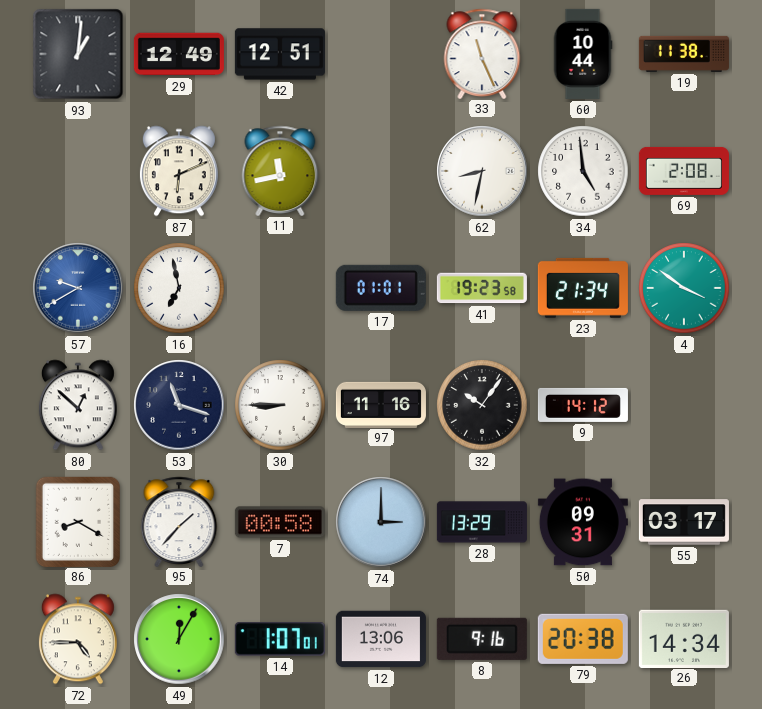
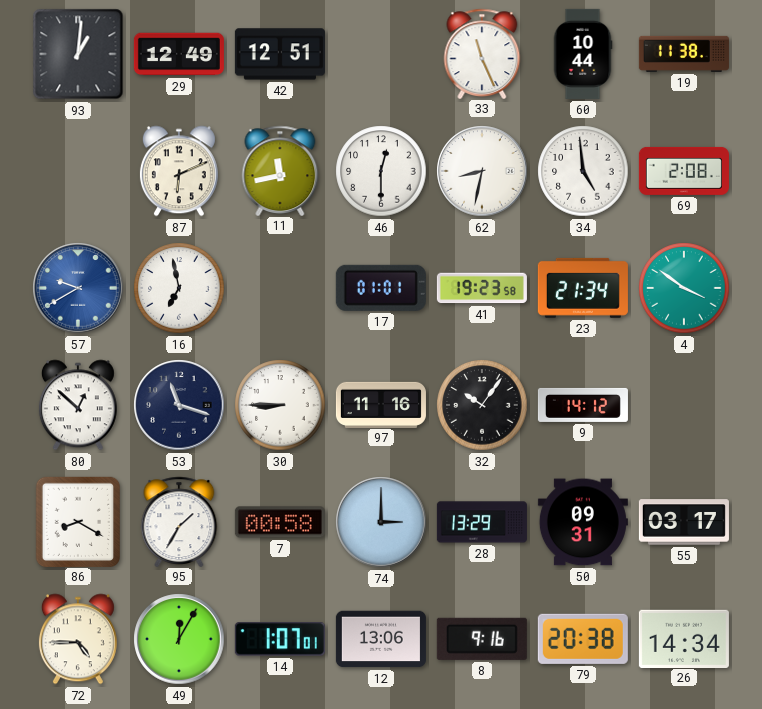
46: none -> 12:30
95: 1:37 -> 1:35
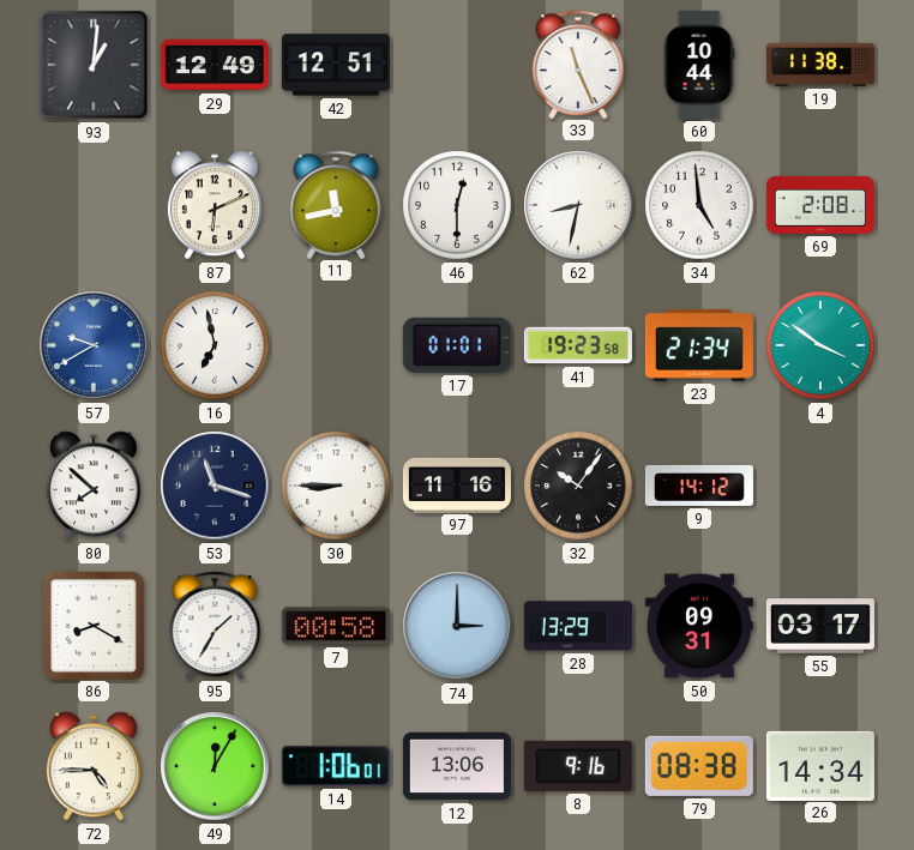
80: 12:52 -> 7:52
14: 1:07 -> 1:06
79: 20:38 -> 08:38
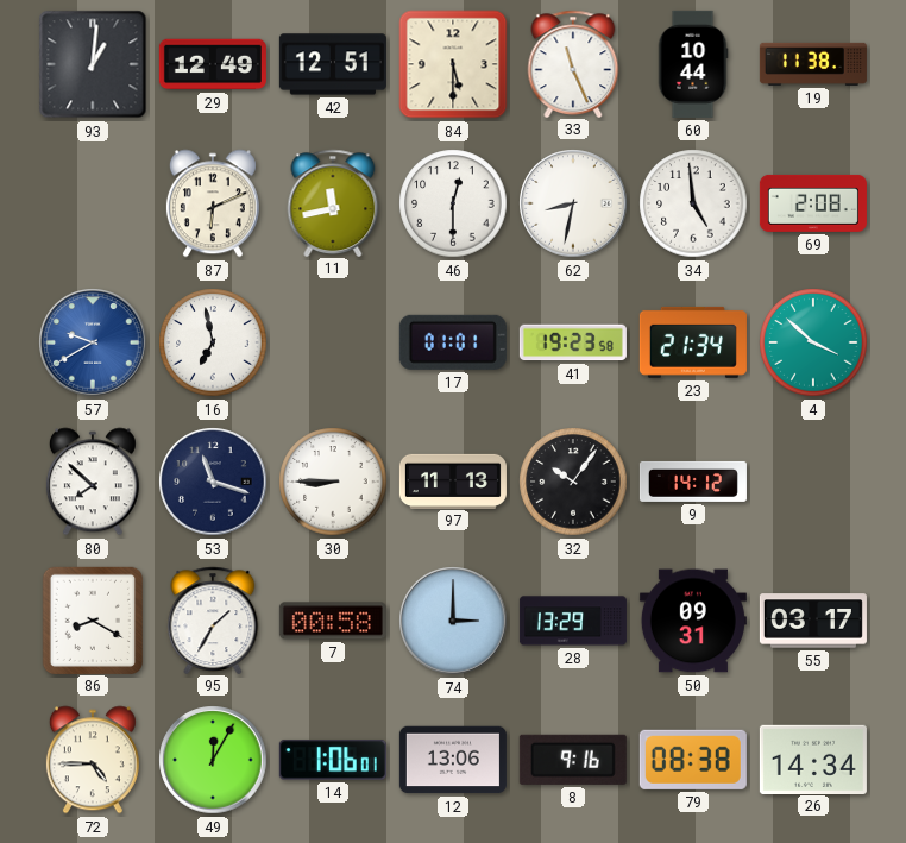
84: none -> 5:30
4: 3:51 -> 3:52
97: 11:16 -> 11:13
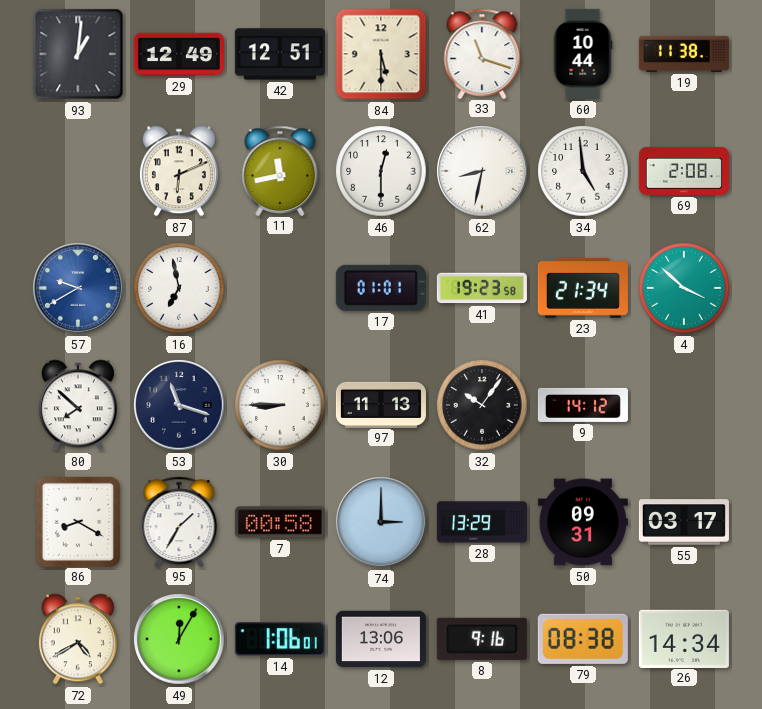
33: 11:26 -> 11:18
72: 4:45 -> 4:40
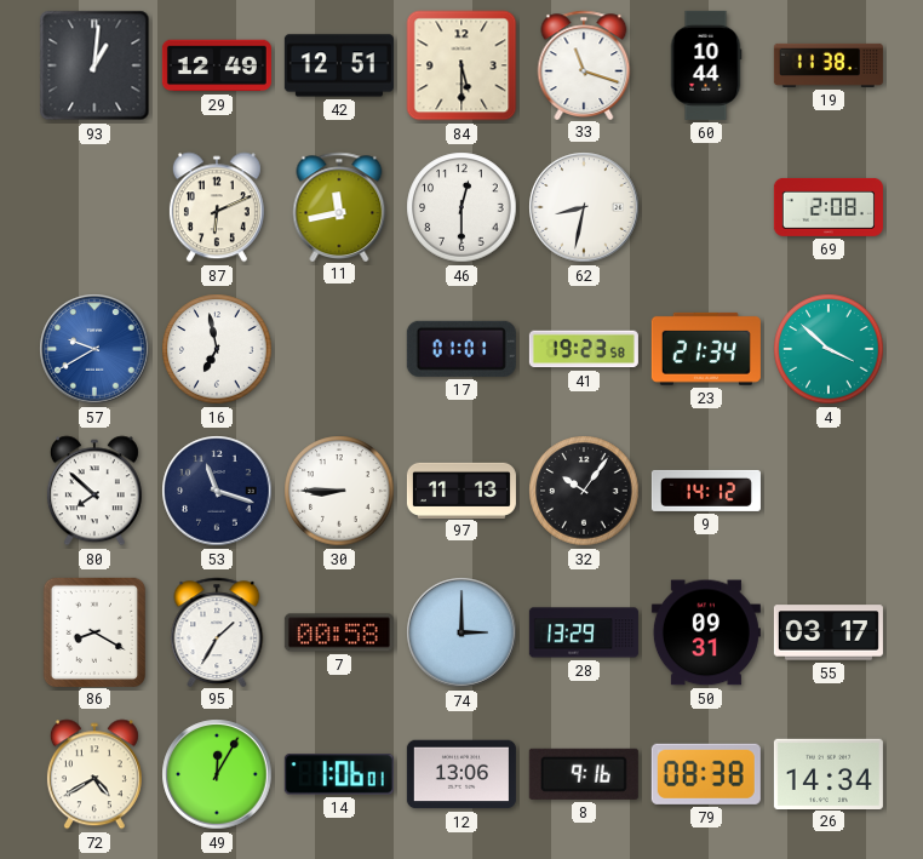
34: 4:59 -> none
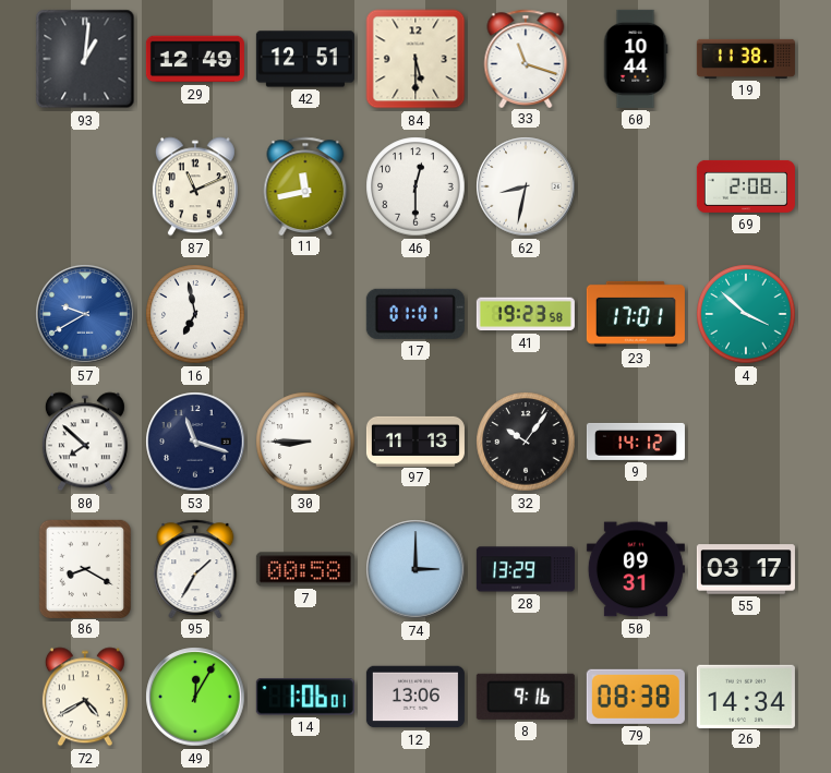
87: 6:11 -> 11:11
23: 21:34 -> 17:01
